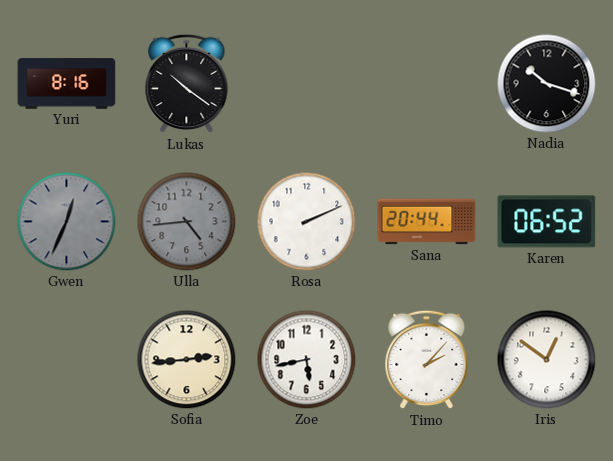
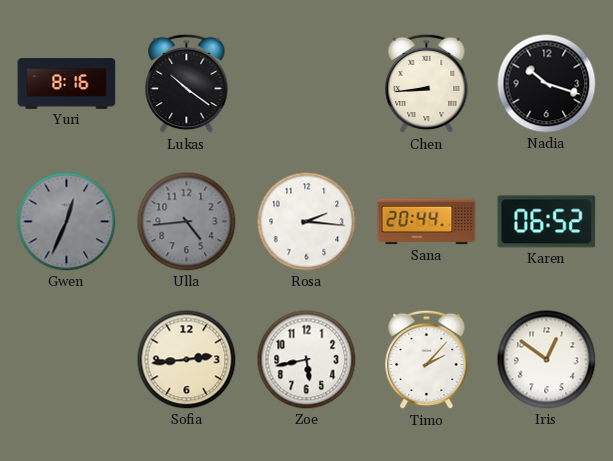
Chen: none -> 8:44
Rosa: 2:11 -> 2:16
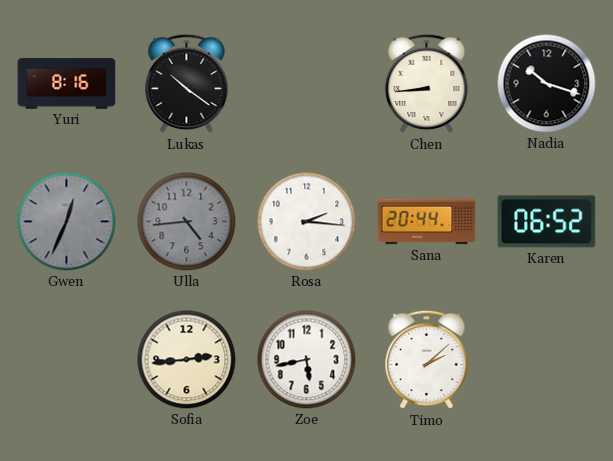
Timo: 2:07 -> 2:08
Iris: 12:51 -> none
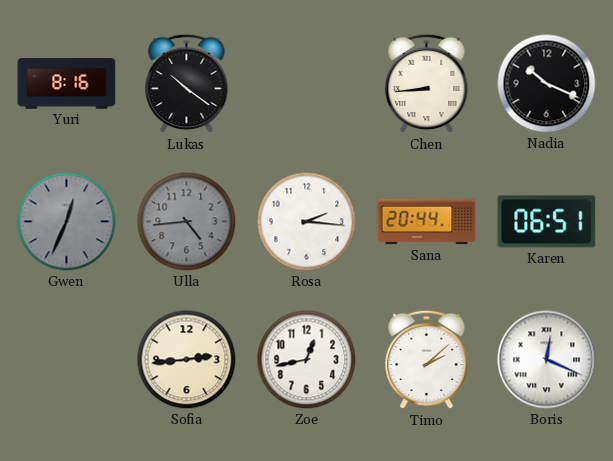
Nadia: 10:18 -> 10:19
Karen: 06:52 -> 06:51
Zoe: 5:43 -> 12:43
Boris: none -> 12:19
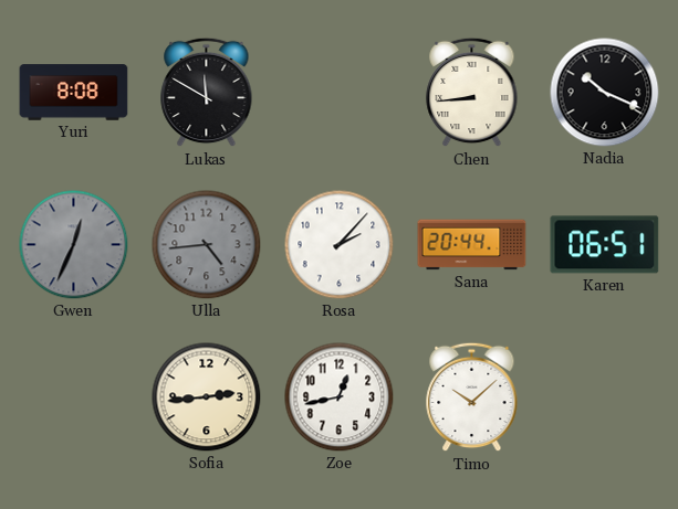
Yuri: 8:16 -> 8:08
Lukas: 10:21 -> 11:50
Rosa: 2:16 -> 2:07
Timo: 2:08 -> 10:08
Boris: 12:19 -> none
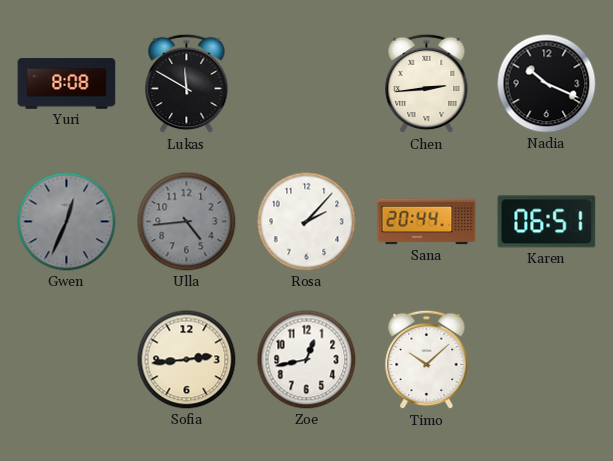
Chen: 8:44 -> 2:44
